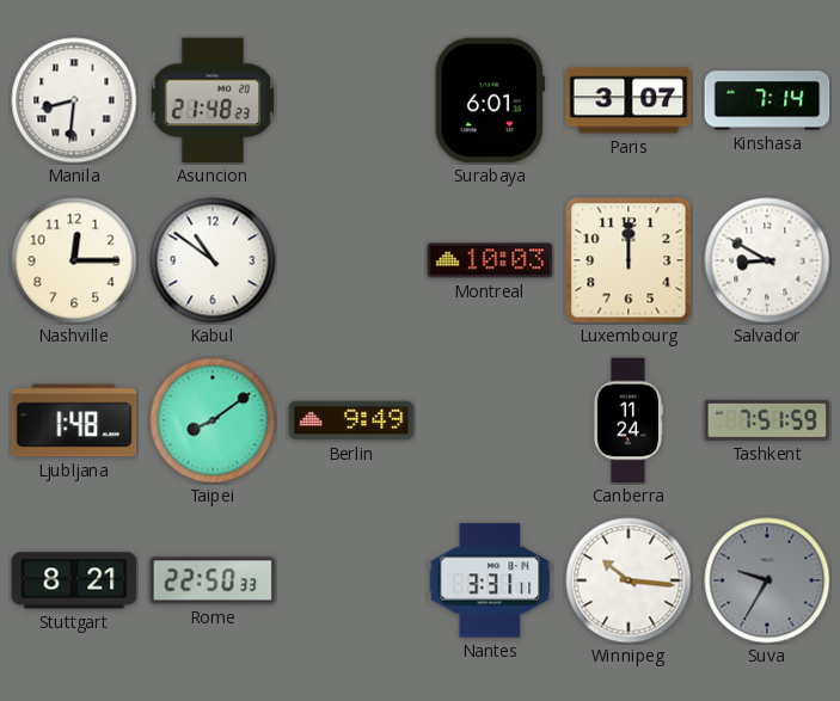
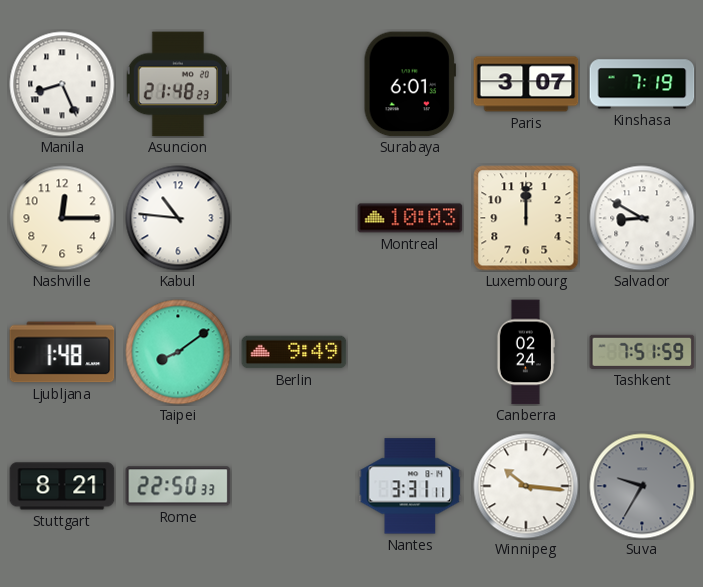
Manila: 8:31 -> 8:26
Kinshasa: 7:14 -> 7:19
Kabul: 10:51 -> 10:46
Canberra: 11:24 -> 02:24
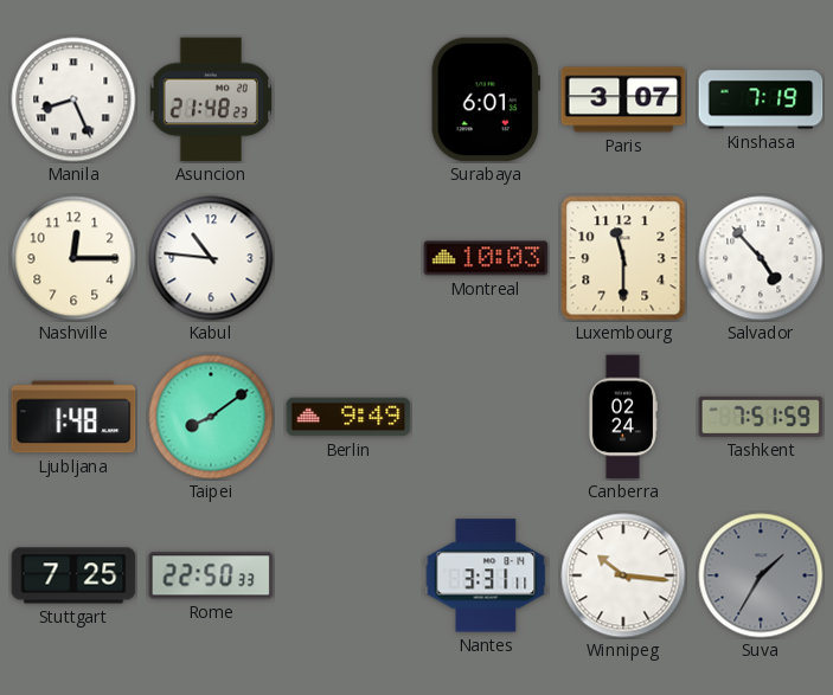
Luxembourg: 12:00 -> 11:30
Salvador: 8:50 -> 4:53
Stuttgart: 8:21 -> 7:25
Suva: 9:35 -> 1:35
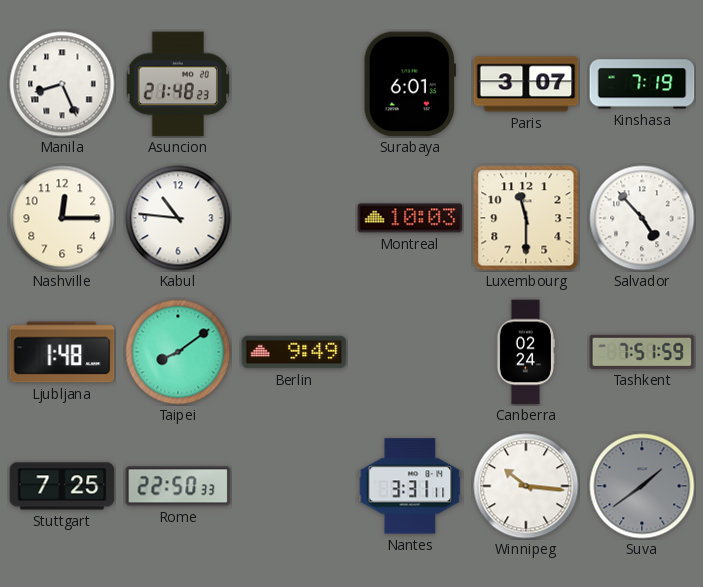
Suva: 1:35 -> 1:39
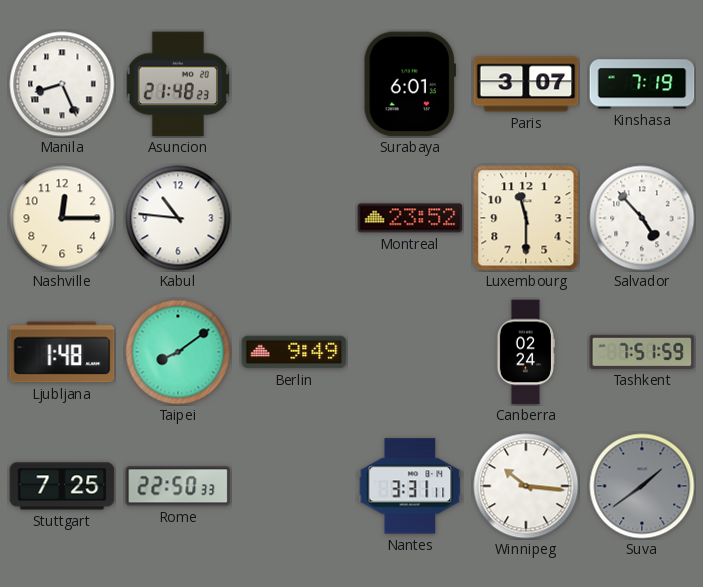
Montreal: 10:03 -> 23:52
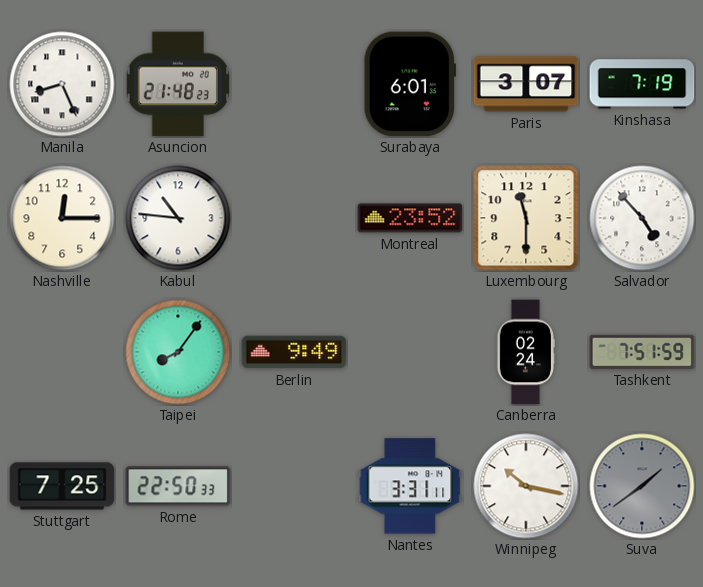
Ljubljana: 1:48 -> none
Taipei: 8:09 -> 8:06
Winnipeg: 10:16 -> 10:17
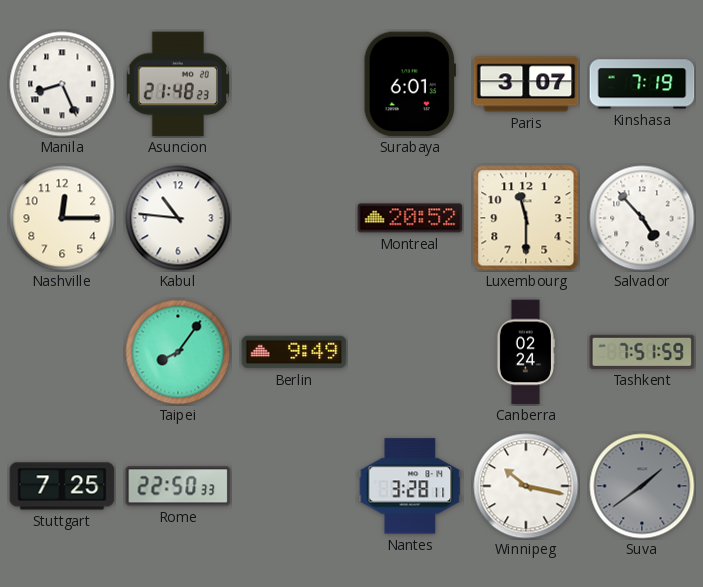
Montreal: 23:52 -> 20:52
Nantes: 3:31 -> 3:28
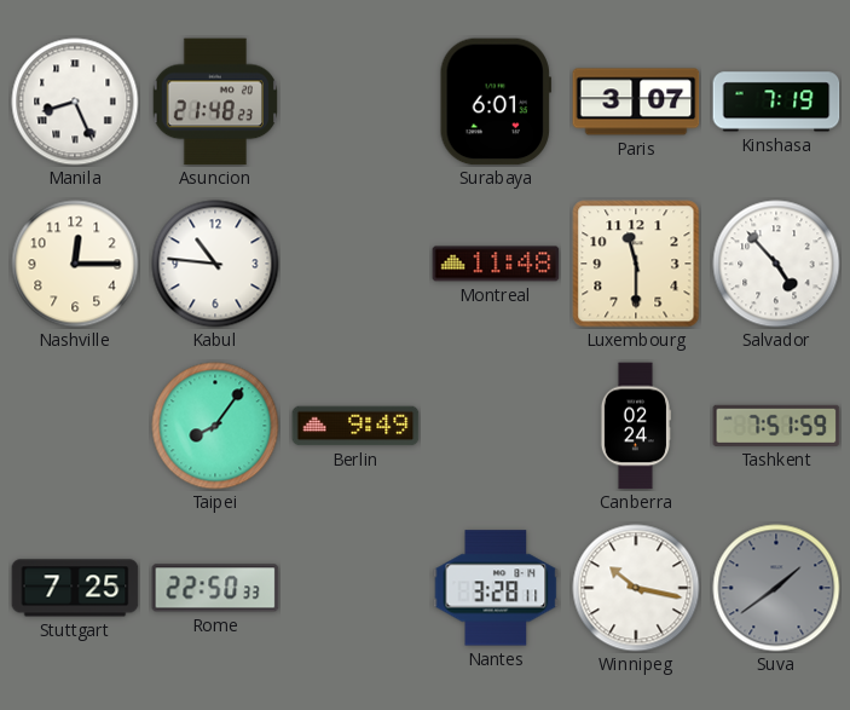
Montreal: 20:52 -> 11:48
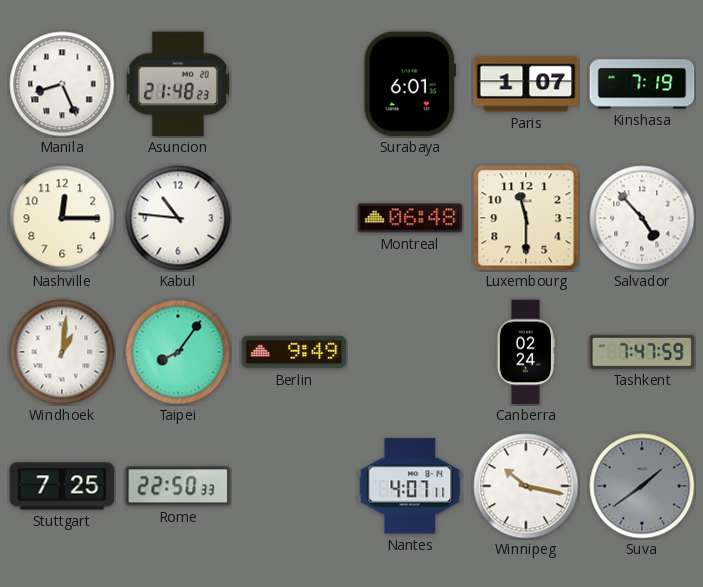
Paris: 3:07 -> 1:07
Montreal: 11:48 -> 06:48
Windhoek: none -> 1:01
Tashkent: 7:51 -> 7:47
Nantes: 3:28 -> 4:07
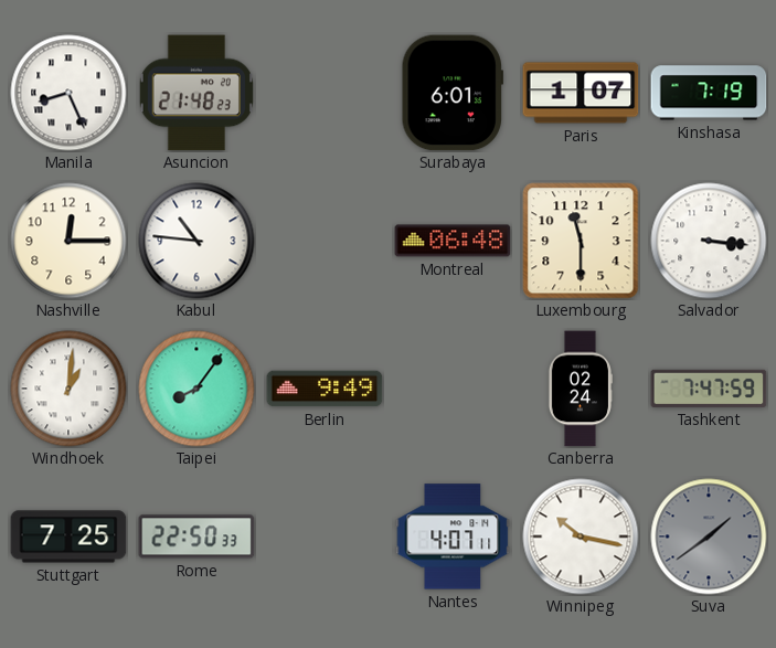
Salvador: 4:53 -> 3:16
